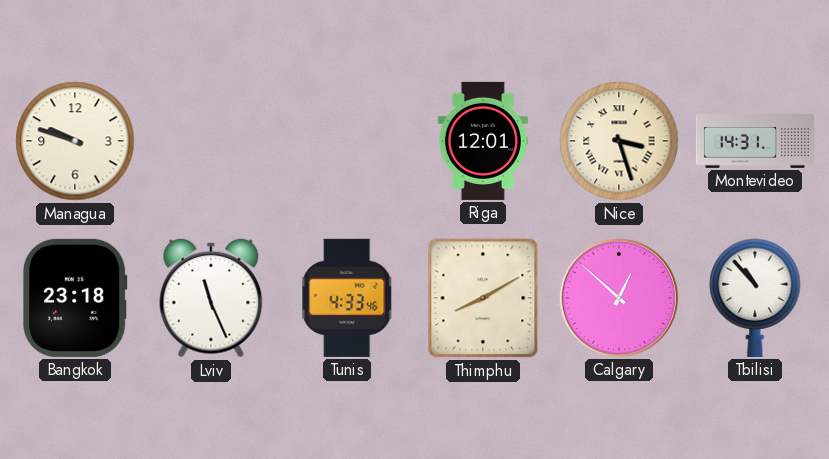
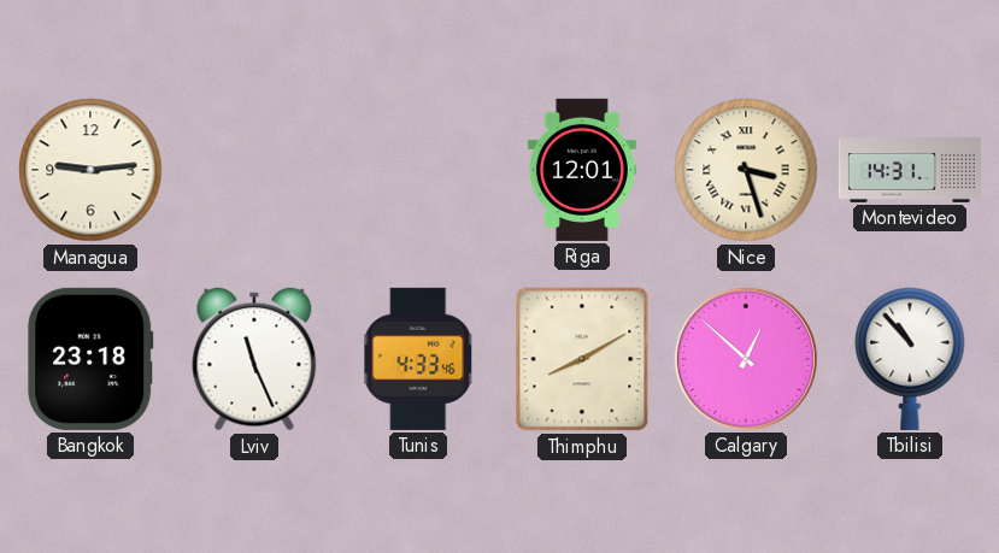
Managua: 9:48 -> 9:14
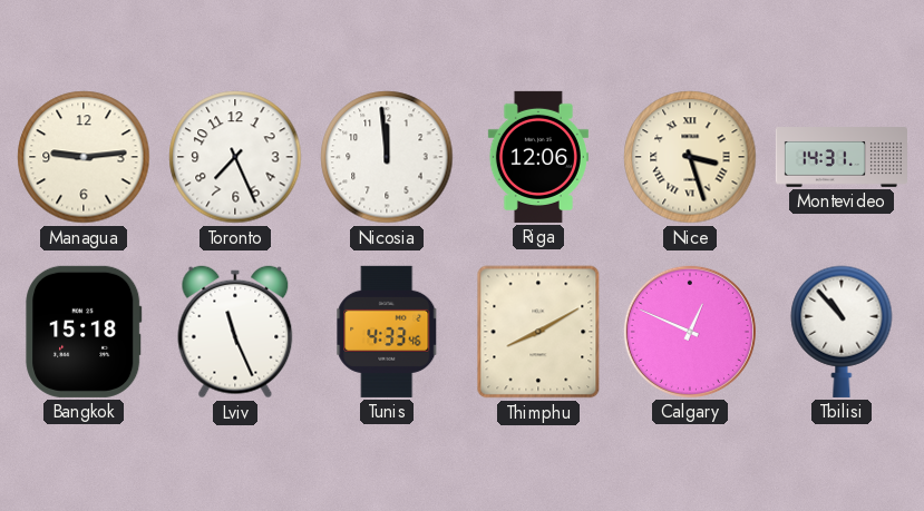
Toronto: none -> 7:26
Nicosia: none -> 11:59
Riga: 12:01 -> 12:06
Bangkok: 23:18 -> 15:18
Calgary: 12:52 -> 12:49
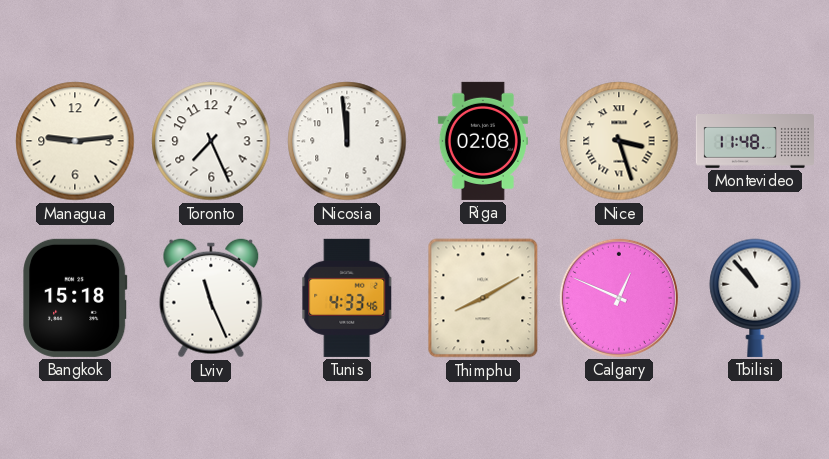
Riga: 12:06 -> 02:08
Montevideo: 14:31 -> 11:48
